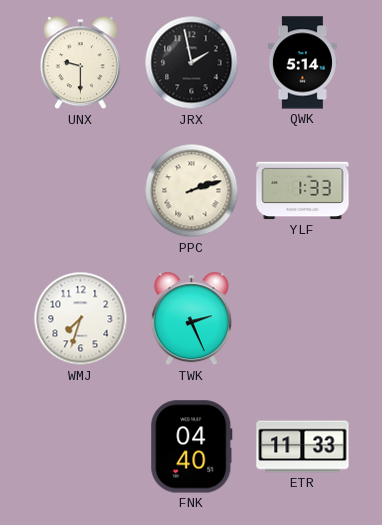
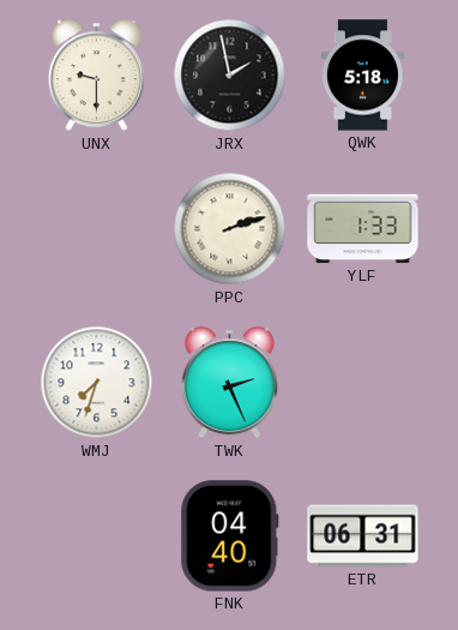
QWK: 5:14 -> 5:18
ETR: 11:33 -> 06:31
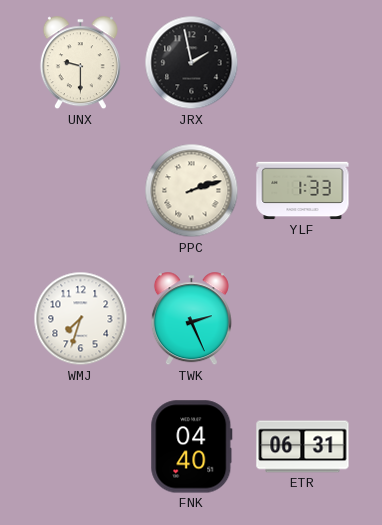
QWK: 5:18 -> none
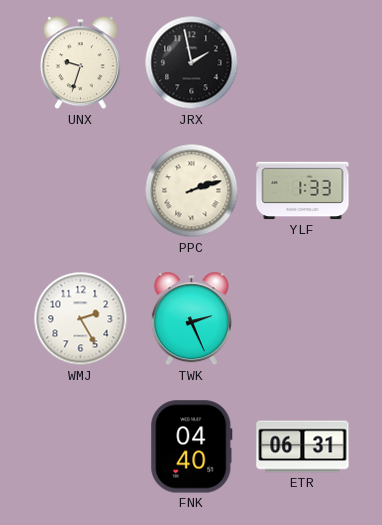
UNX: 9:30 -> 9:33
WMJ: 7:33 -> 2:25
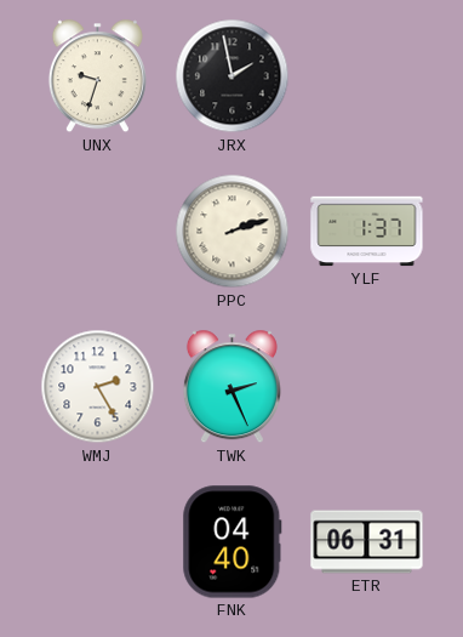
YLF: 1:33 -> 1:37
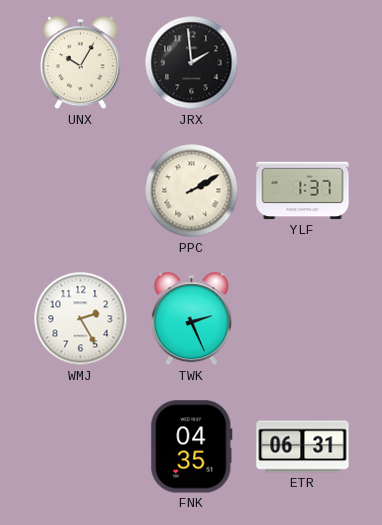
UNX: 9:33 -> 10:05
JRX: 1:58 -> 1:59
PPC: 2:12 -> 2:10
FNK: 04:40 -> 04:35
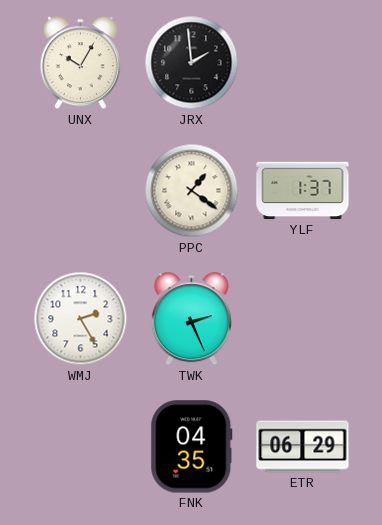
PPC: 2:10 -> 1:21
ETR: 06:31 -> 06:29
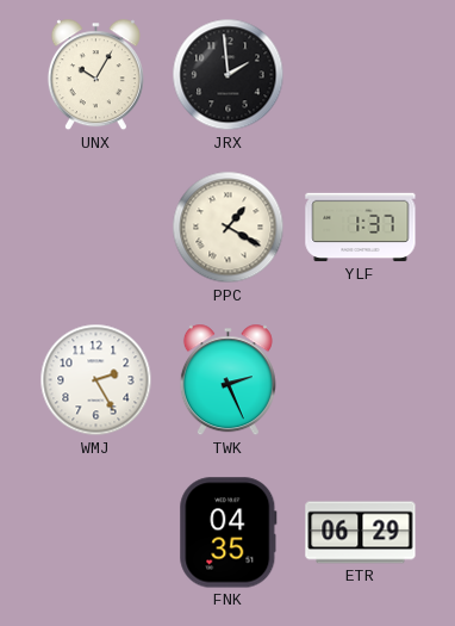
PPC: 1:21 -> 1:20
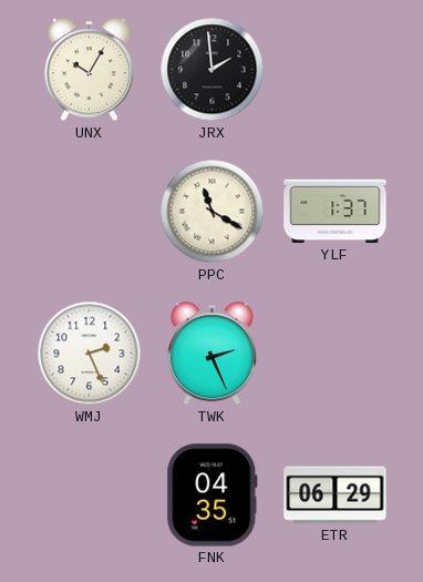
PPC: 1:20 -> 11:20
WMJ: 2:25 -> 2:26
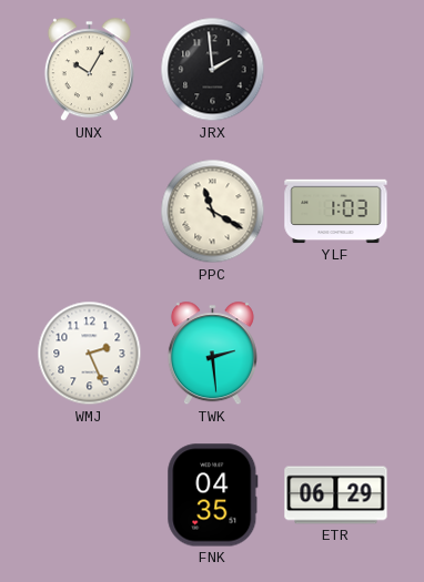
YLF: 1:37 -> 1:03
TWK: 2:26 -> 2:29
